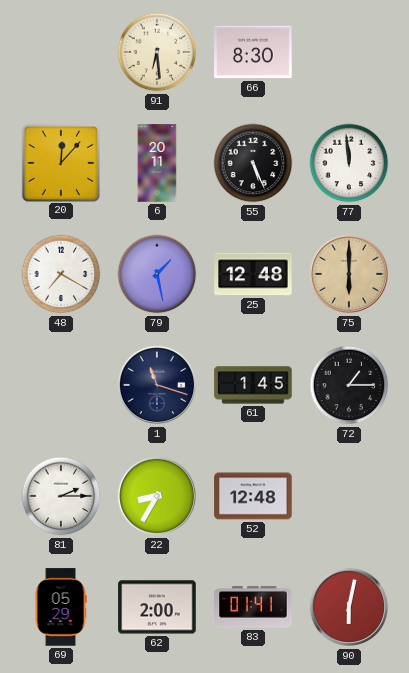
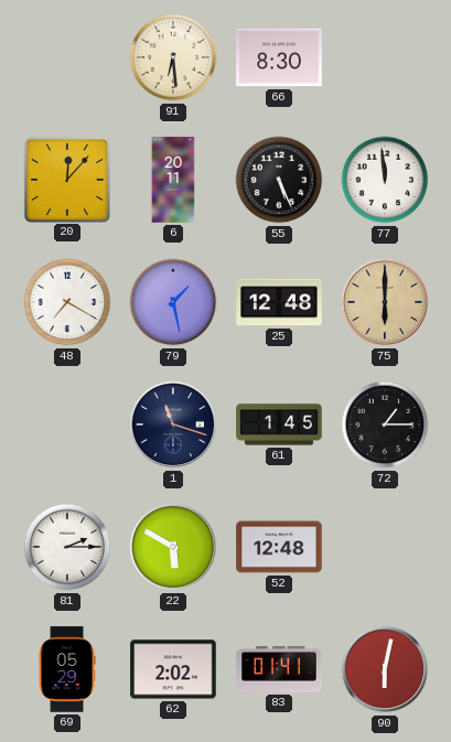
22: 8:35 -> 5:50
62: 2:00 -> 2:02
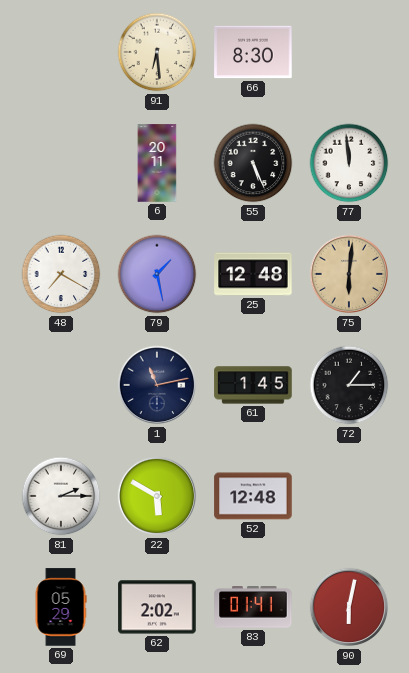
20: 12:07 -> none
75: 6:00 -> 6:01
1: 11:18 -> 11:13
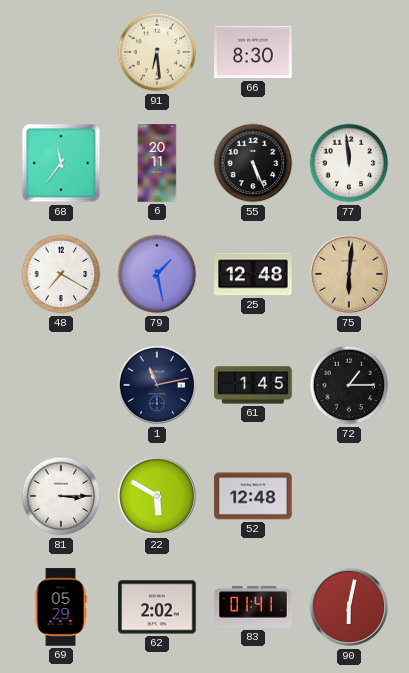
68: none -> 11:36
81: 2:15 -> 3:15
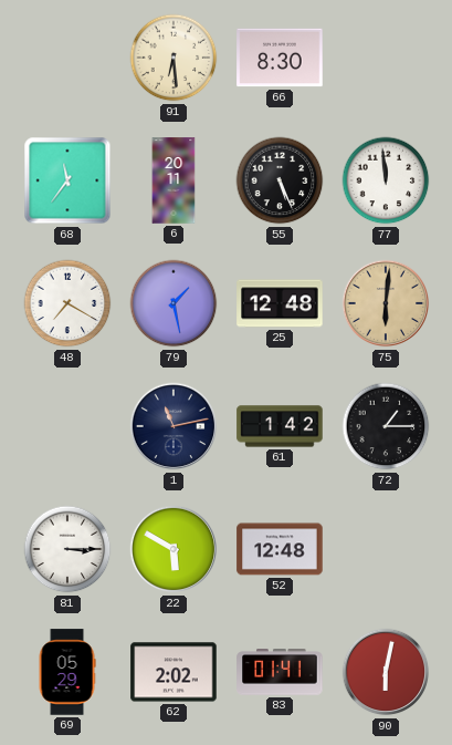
61: 1:45 -> 1:42
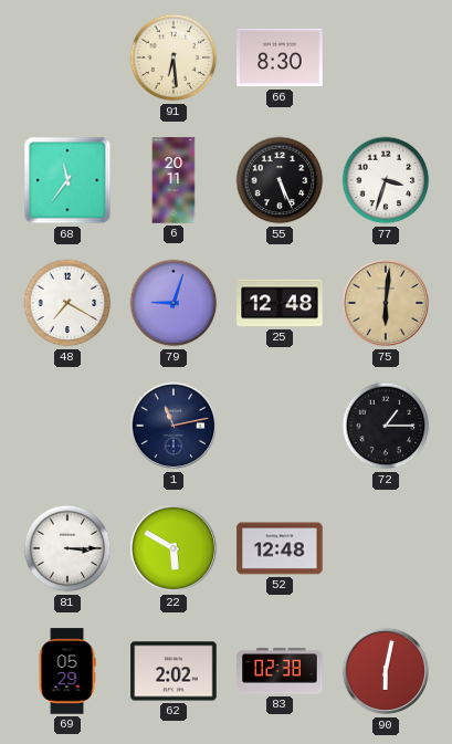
77: 11:59 -> 3:33
79: 1:28 -> 9:03
61: 1:42 -> none
83: 01:41 -> 02:38
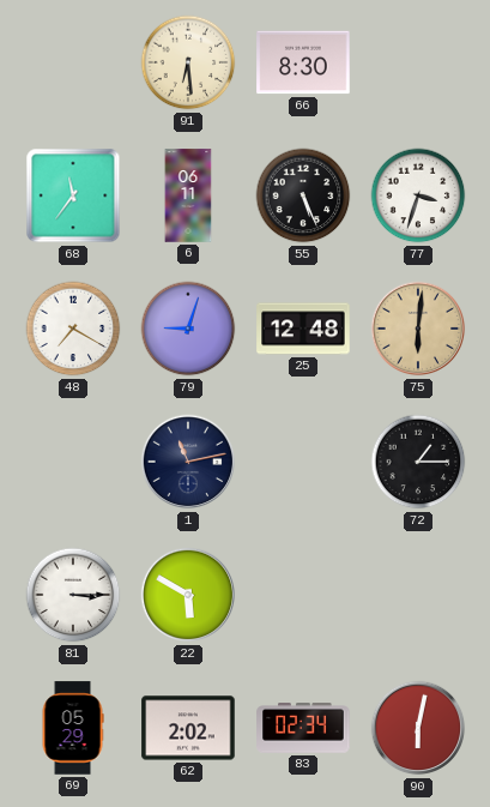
6: 20:11 -> 06:11
52: 12:48 -> none
83: 02:38 -> 02:34
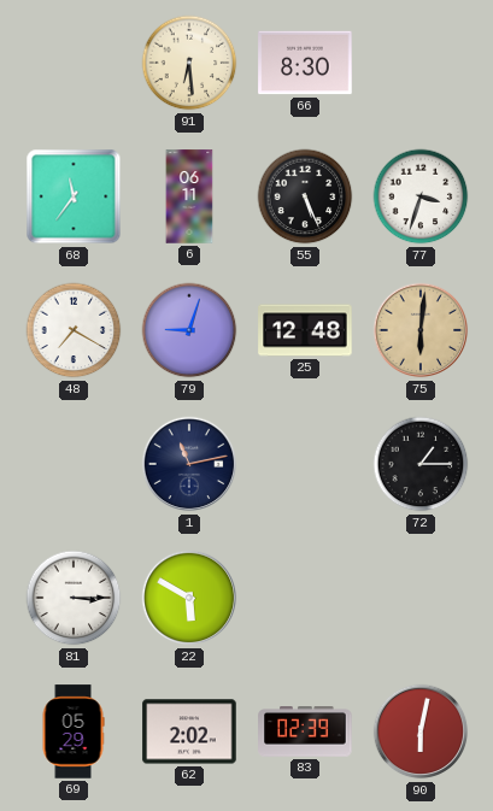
83: 02:34 -> 02:39
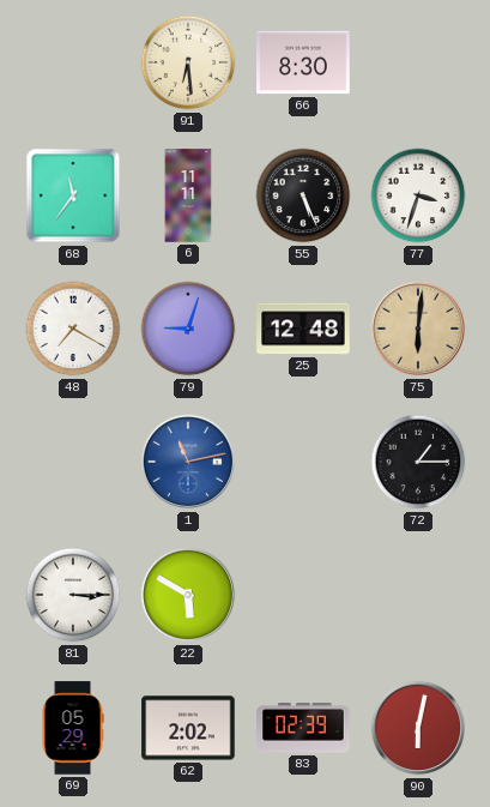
6: 06:11 -> 11:11
1 dial: navy -> blue
